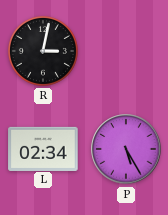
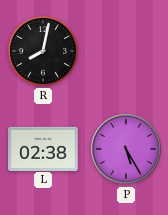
R: 3:02 -> 8:02
L: 02:34 -> 02:38
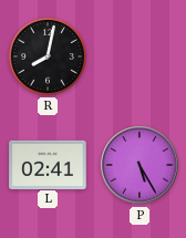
L: 02:38 -> 02:41
